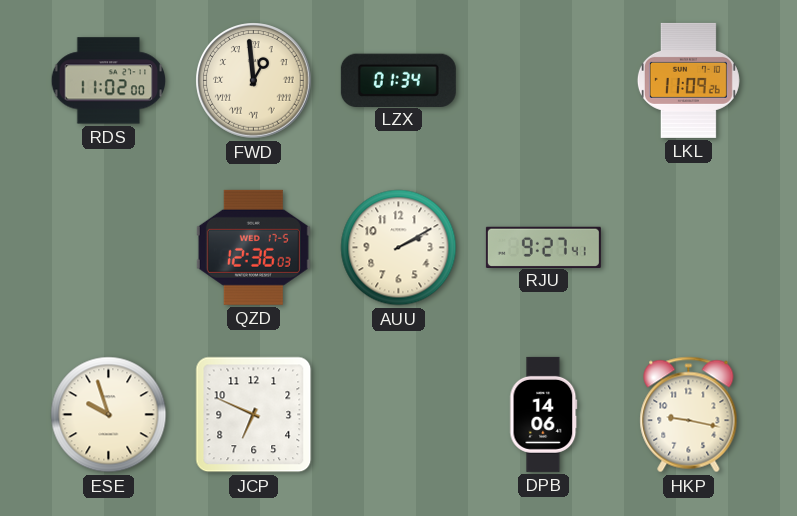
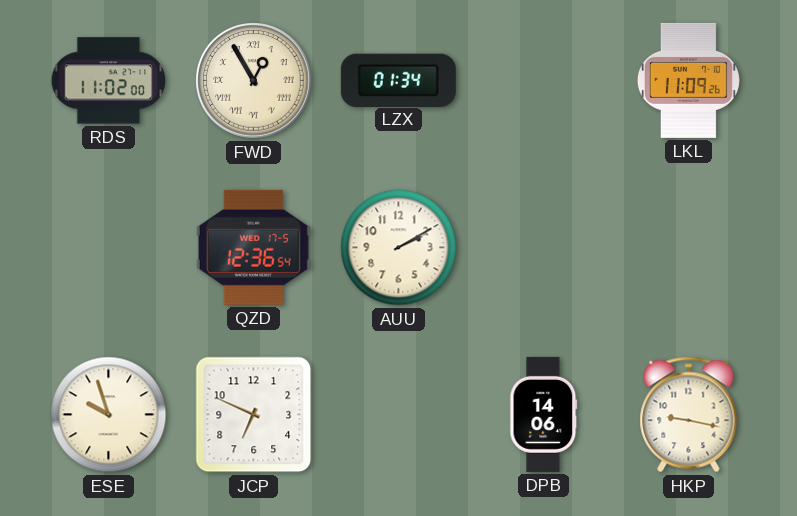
FWD: 12:59 -> 12:55
QZD: 12:36:03 -> 12:36:54
RJU: 9:27 -> none
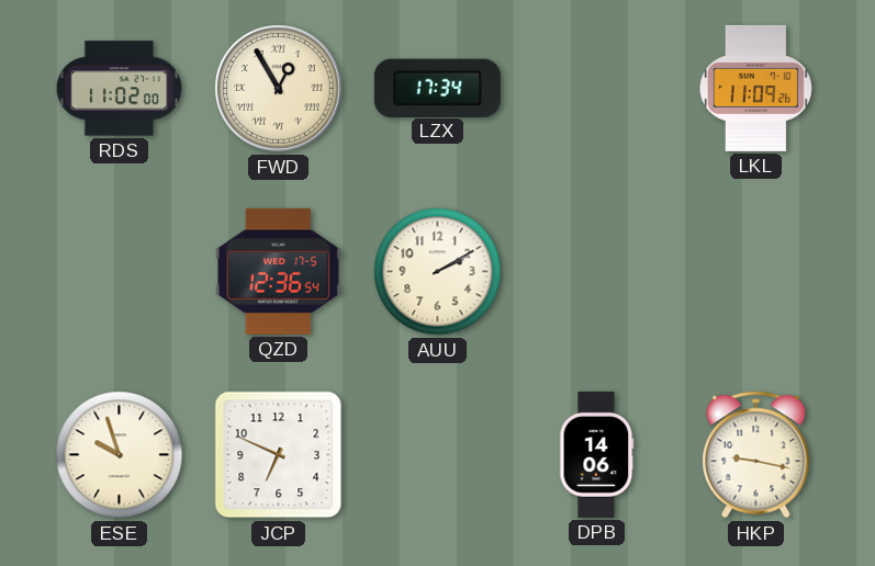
LZX: 01:34 -> 17:34
